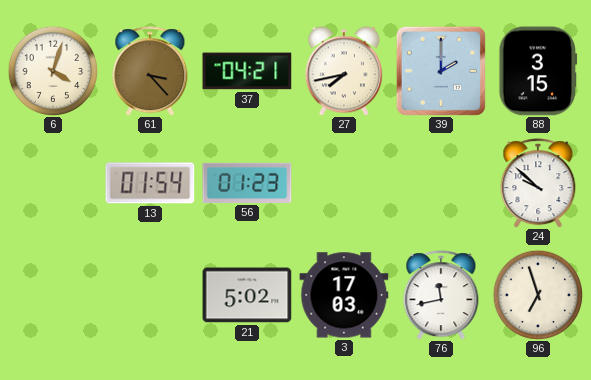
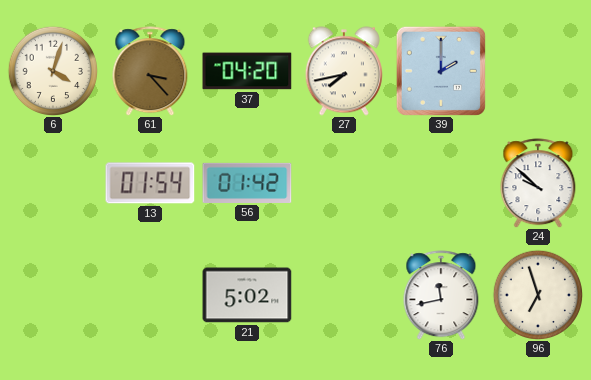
37: 04:21 -> 04:20
88: 3:15 -> none
56: 01:23 -> 01:42
3: 17:03 -> none
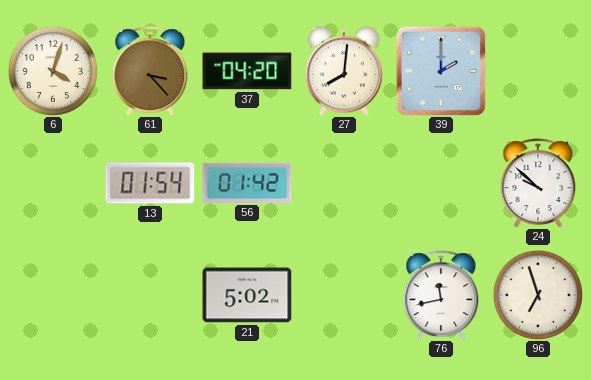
27: 7:43 -> 8:01
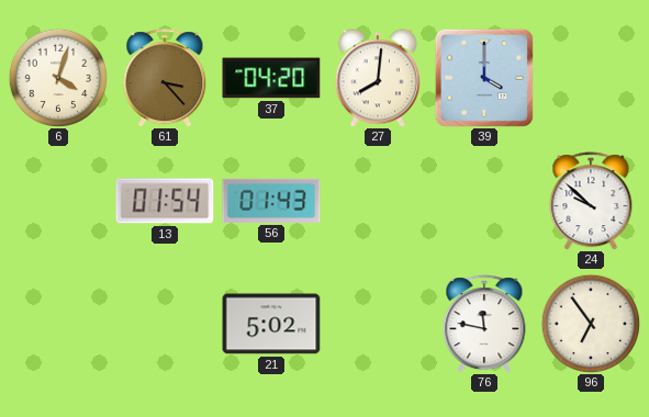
39: 2:00 -> 4:00
56: 01:42 -> 01:43
76: 11:43 -> 11:47
96: 6:57 -> 6:54
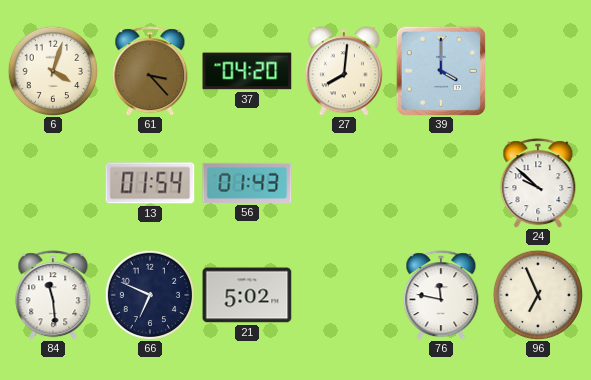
84: none -> 11:29
66: none -> 6:49
96: 6:54 -> 6:56
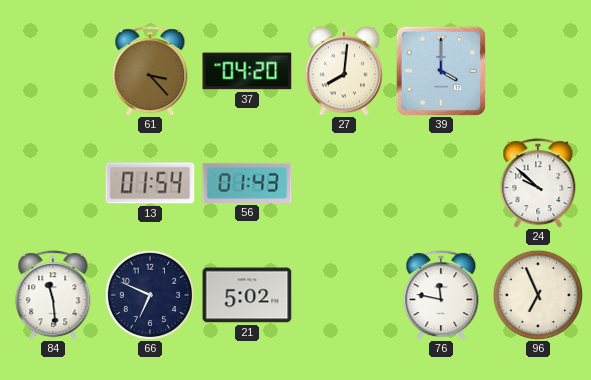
6: 4:03 -> none
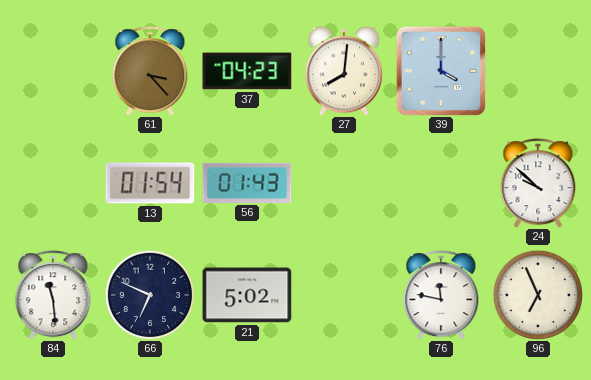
37: 04:20 -> 04:23
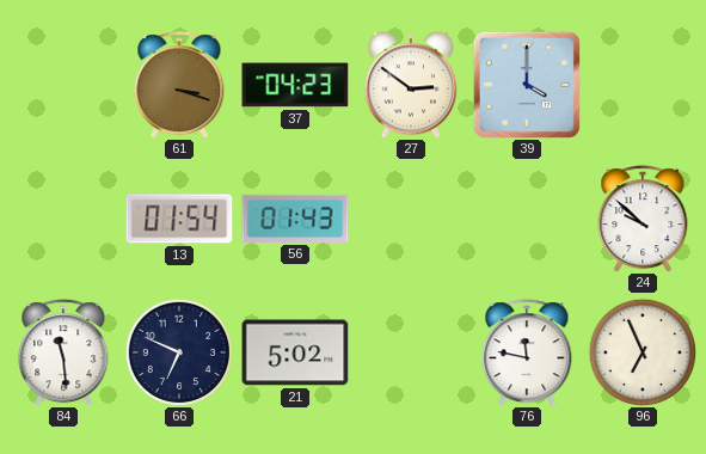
61: 3:23 -> 3:18
27: 8:01 -> 2:51
